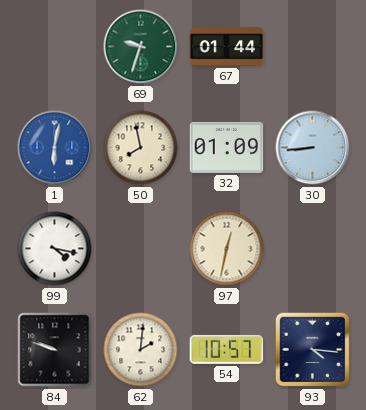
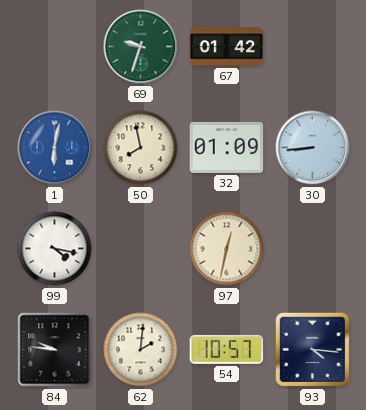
67: 01:44 -> 01:42
84: 9:48 -> 9:46
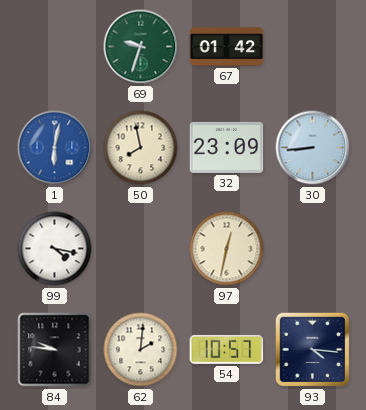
32: 01:09 -> 23:09
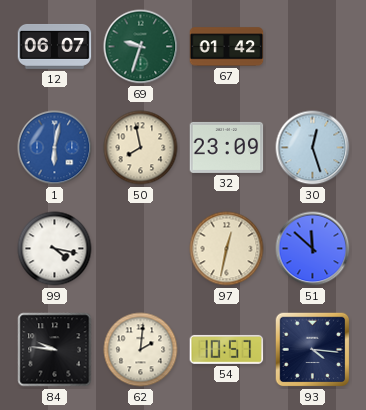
12: none -> 06:07
30: 8:44 -> 12:27
51: none -> 11:52
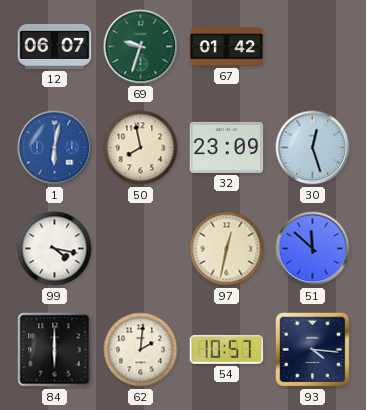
84: 9:46 -> 6:00
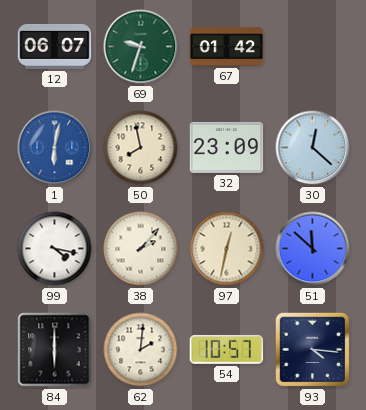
30: 12:27 -> 12:22
38: none -> 2:07
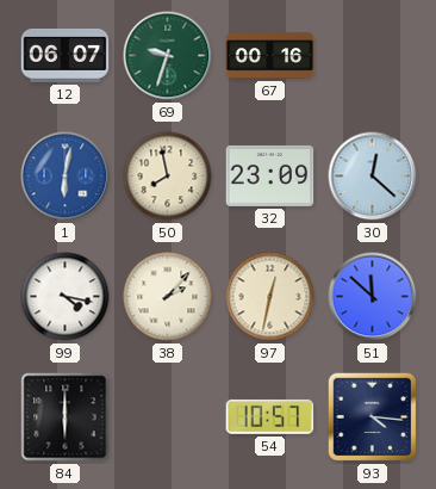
67: 01:42 -> 00:16
62: 2:01 -> none
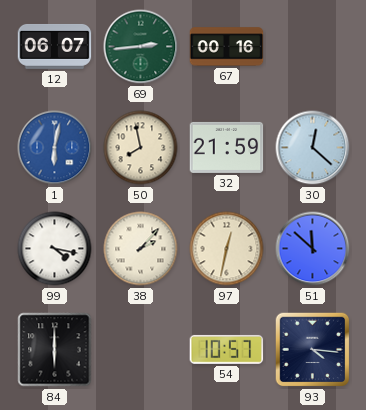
69: 9:33 -> 2:44
32: 23:09 -> 21:59
